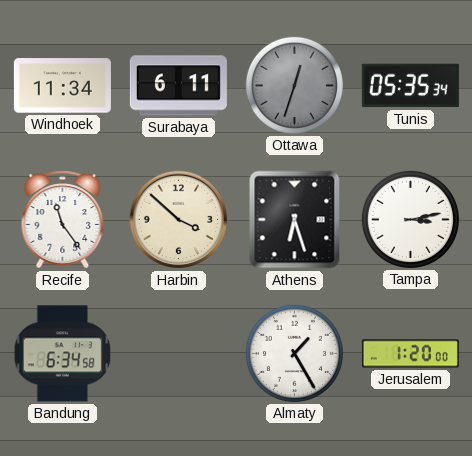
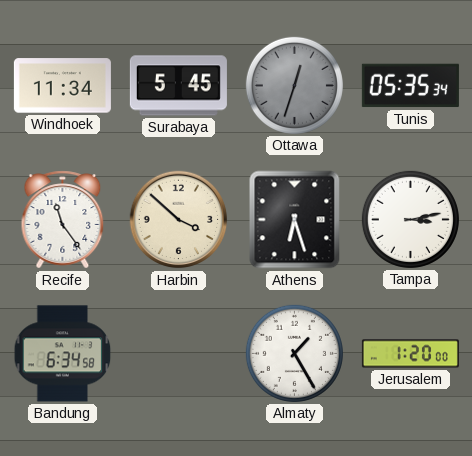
Surabaya: 6:11 -> 5:45
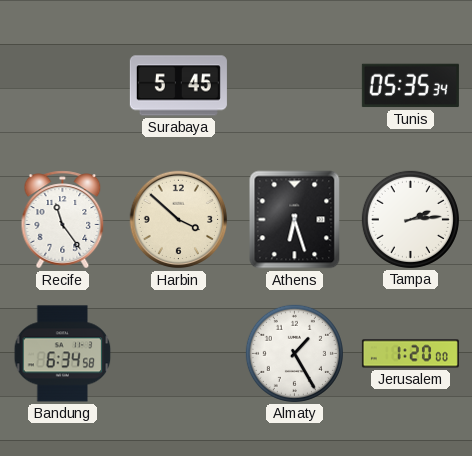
Windhoek: 11:34 -> none
Ottawa: 12:33 -> none
Tampa: 3:13 -> 2:14
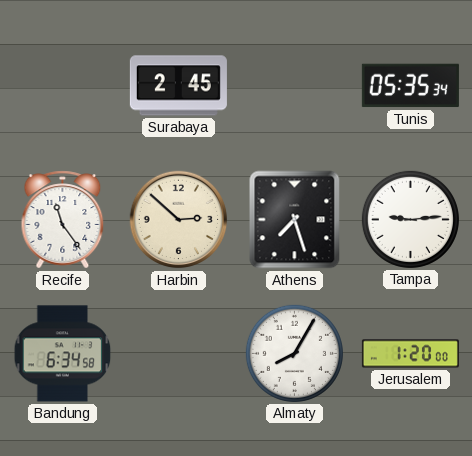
Surabaya: 5:45 -> 2:45
Harbin: 3:52 -> 2:52
Athens: 6:27 -> 7:27
Tampa: 2:14 -> 9:14
Almaty: 1:25 -> 8:05
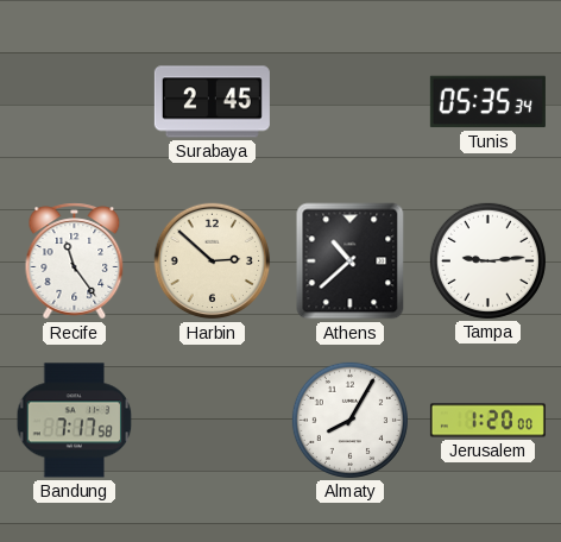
Athens: 7:27 -> 10:38
Bandung: 6:34 -> 7:17
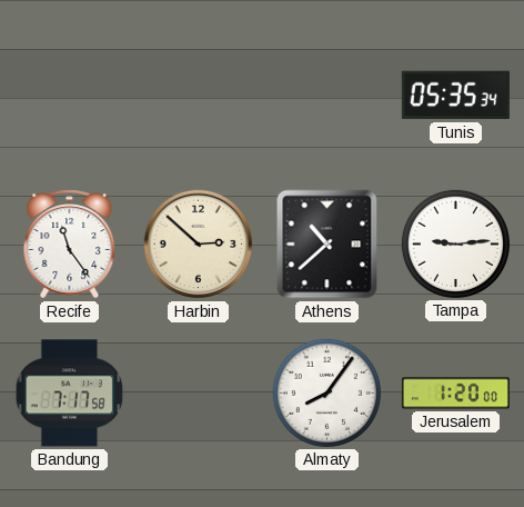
Surabaya: 2:45 -> none
Almaty: 8:05 -> 8:06
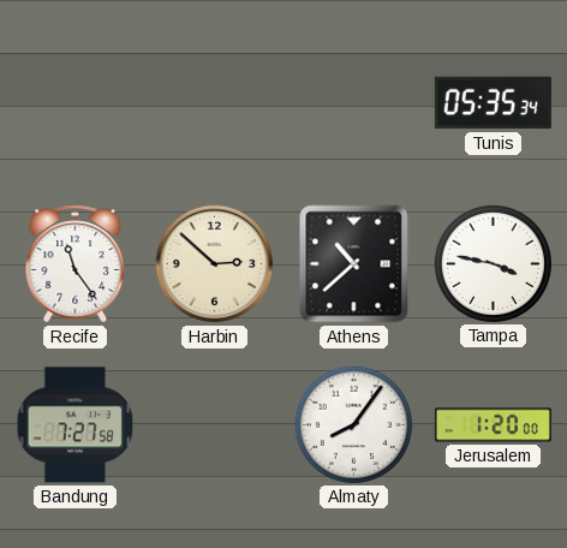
Tampa: 9:14 -> 3:47
Bandung: 7:17 -> 7:27
